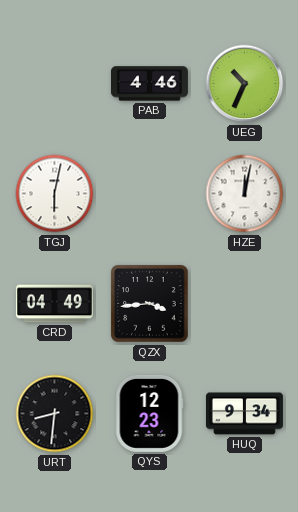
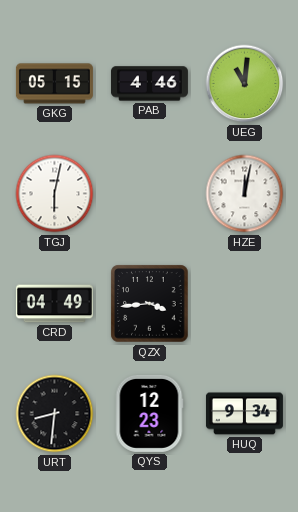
GKG: none -> 05:15
UEG: 10:34 -> 11:01
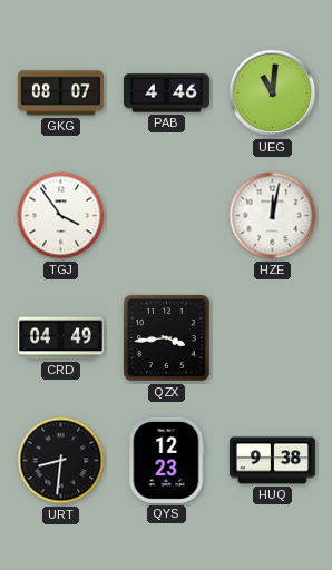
GKG: 05:15 -> 08:07
TGJ: 6:02 -> 3:54
HUQ: 9:34 -> 9:38
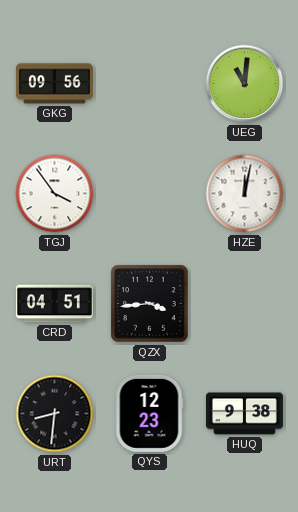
GKG: 08:07 -> 09:56
PAB: 4:46 -> none
CRD: 04:49 -> 04:51
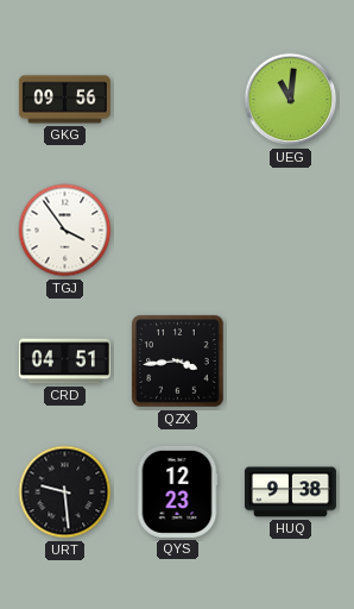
HZE: 12:02 -> none
URT: 8:31 -> 9:29
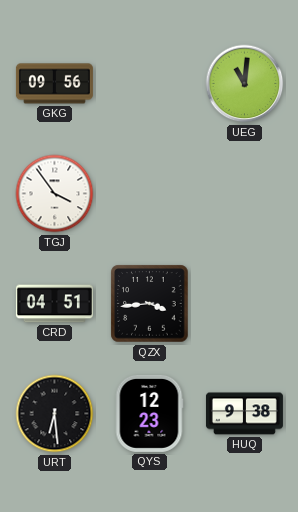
URT: 9:29 -> 6:29
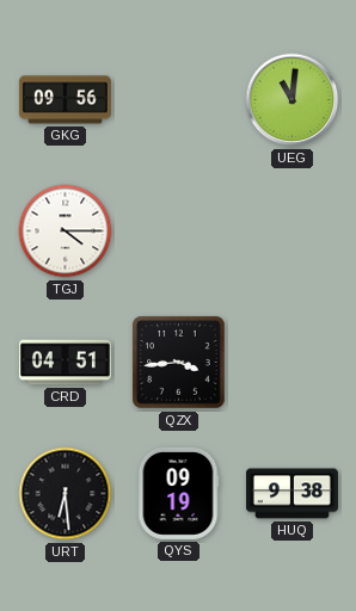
TGJ: 3:54 -> 4:15
QYS: 12:23 -> 09:19
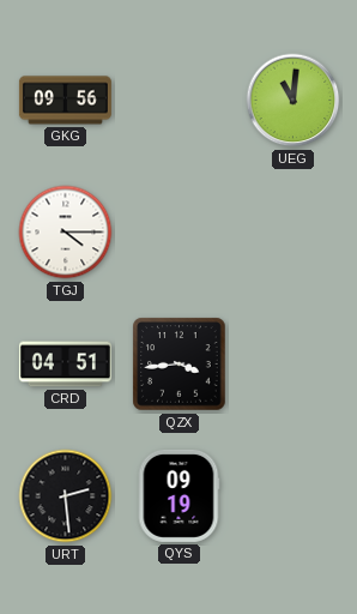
URT: 6:29 -> 2:29
HUQ: 9:38 -> none
